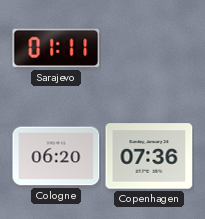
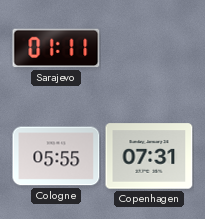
Cologne: 06:20 -> 05:55
Copenhagen: 07:36 -> 07:31
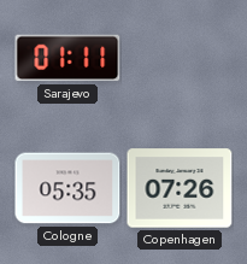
Cologne: 05:55 -> 05:35
Copenhagen: 07:31 -> 07:26
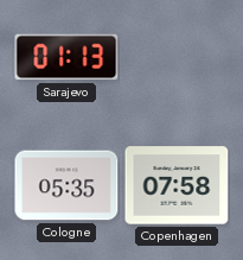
Sarajevo: 01:11 -> 01:13
Copenhagen: 07:26 -> 07:58
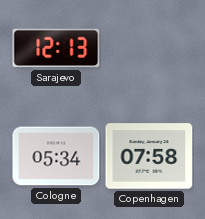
Sarajevo: 01:13 -> 12:13
Cologne: 05:35 -> 05:34
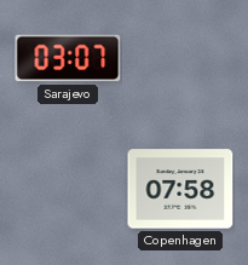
Sarajevo: 12:13 -> 03:07
Cologne: 05:34 -> none
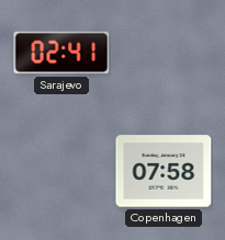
Sarajevo: 03:07 -> 02:41
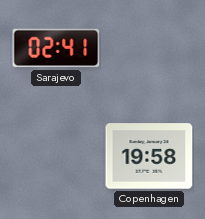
Copenhagen: 07:58 -> 19:58
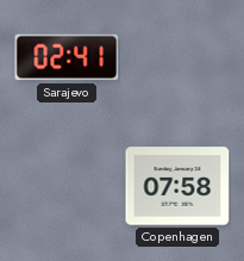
Copenhagen: 19:58 -> 07:58
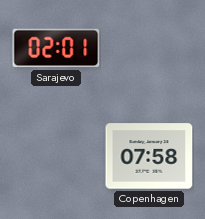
Sarajevo: 02:41 -> 02:01
